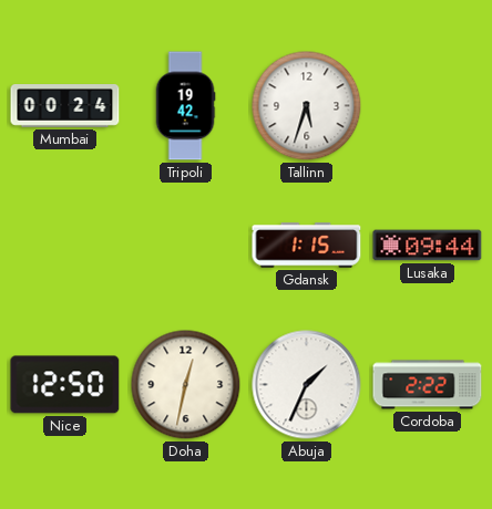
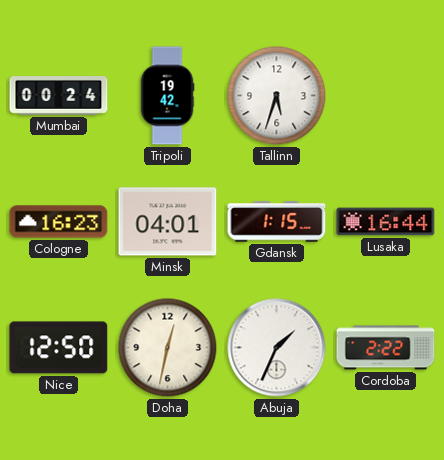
Cologne: none -> 16:23
Minsk: none -> 04:01
Lusaka: 09:44 -> 16:44
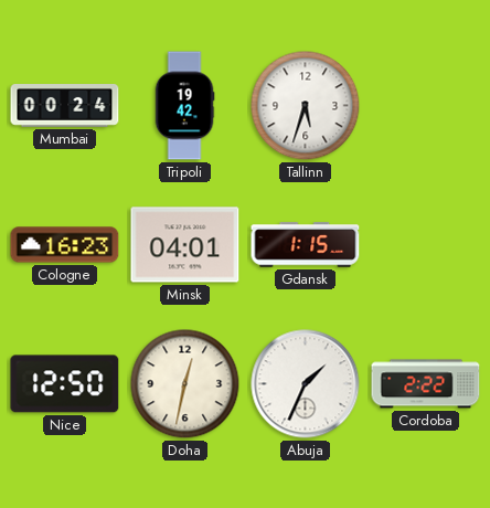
Lusaka: 16:44 -> none
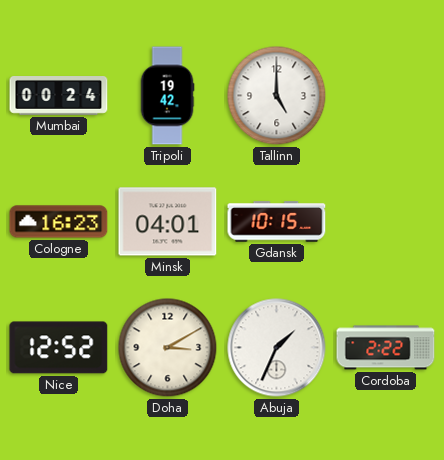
Tallinn: 5:33 -> 5:00
Gdansk: 1:15 -> 10:15
Nice: 12:50 -> 12:52
Doha: 12:32 -> 3:10
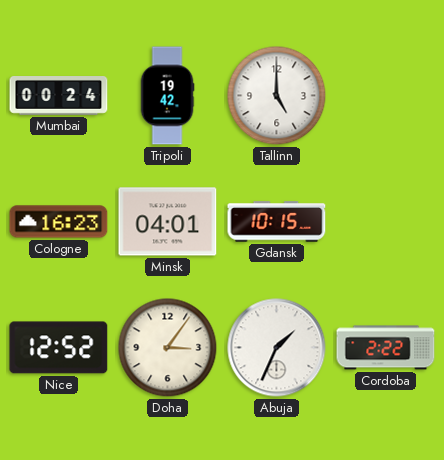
Doha: 3:10 -> 3:06
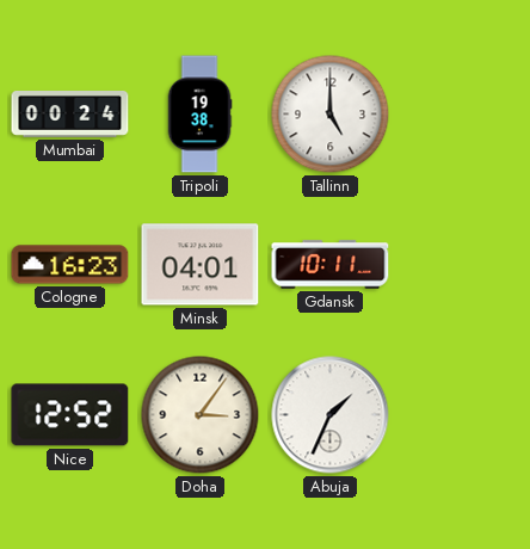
Tripoli: 19:42 -> 19:38
Gdansk: 10:15 -> 10:11
Cordoba: 2:22 -> none
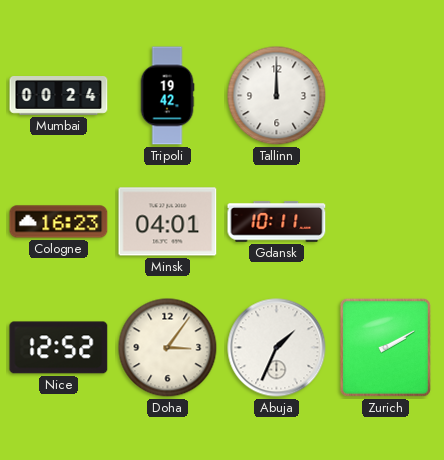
Tripoli: 19:38 -> 19:42
Tallinn: 5:00 -> 12:00
Zurich: none -> 2:10
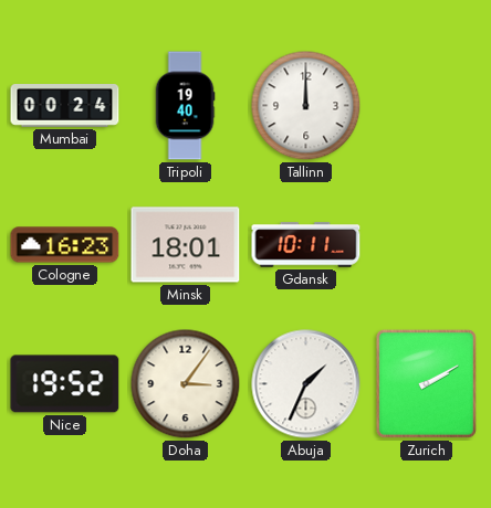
Tripoli: 19:42 -> 19:40
Minsk: 04:01 -> 18:01
Nice: 12:52 -> 19:52
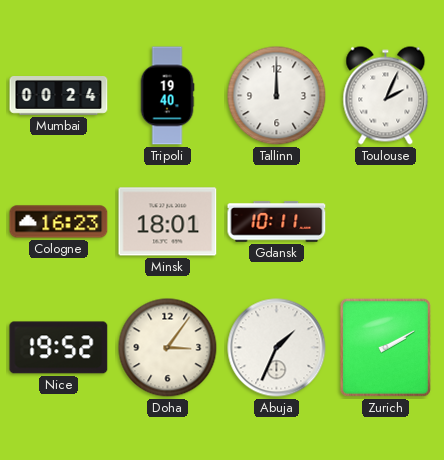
Toulouse: none -> 2:04
